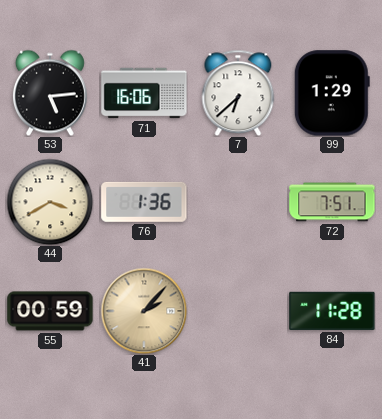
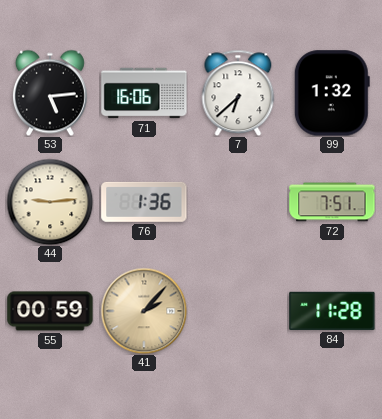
99: 1:29 -> 1:32
44: 3:40 -> 9:14
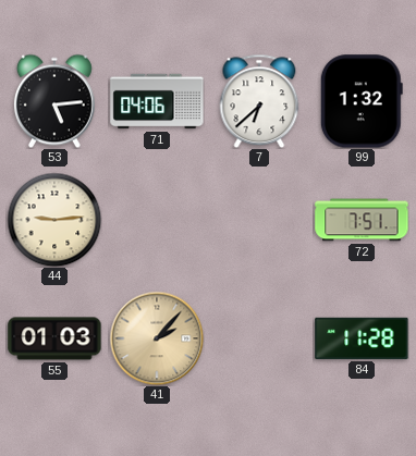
71: 16:06 -> 04:06
76: 1:36 -> none
55: 00:59 -> 01:03
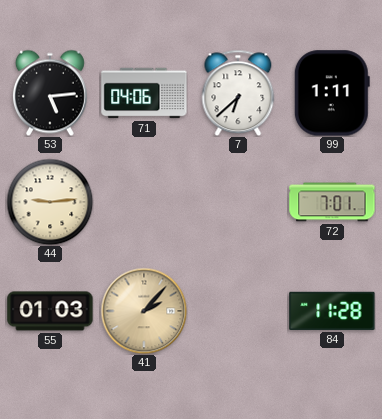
99: 1:32 -> 1:11
72: 7:51 -> 7:01
